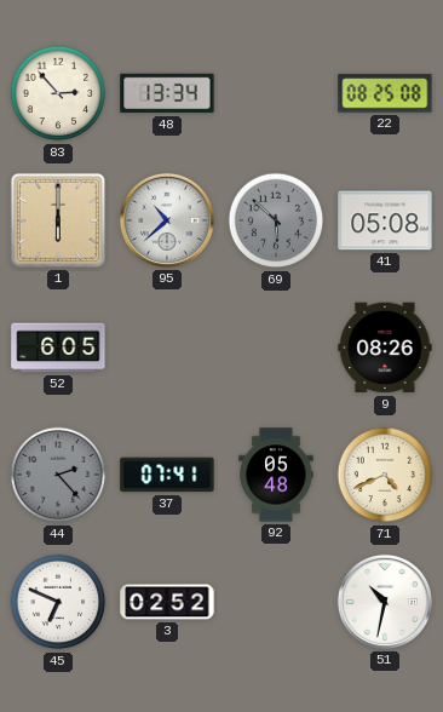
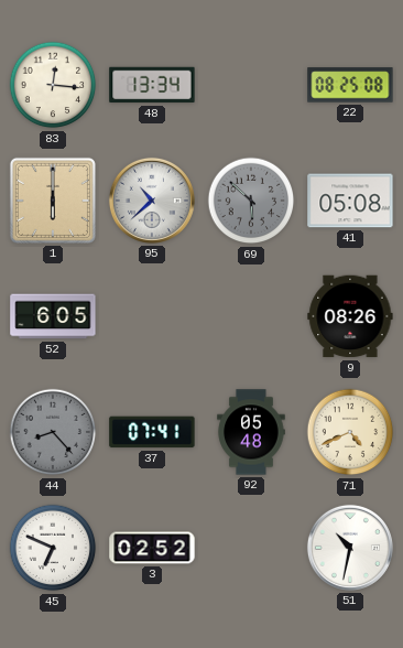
83: 2:53 -> 12:16
44: 2:23 -> 8:23
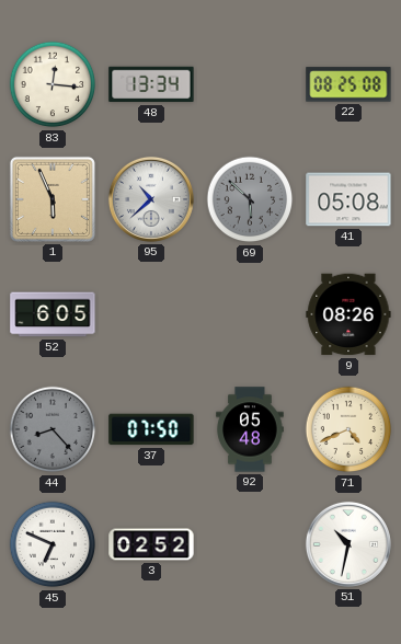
1: 6:00 -> 5:56
37: 07:41 -> 07:50
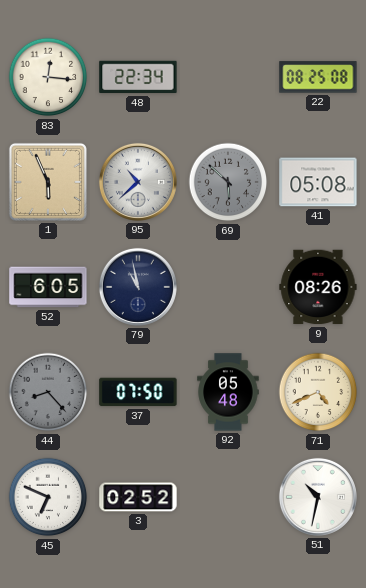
48: 13:34 -> 22:34
79: none -> 10:58
